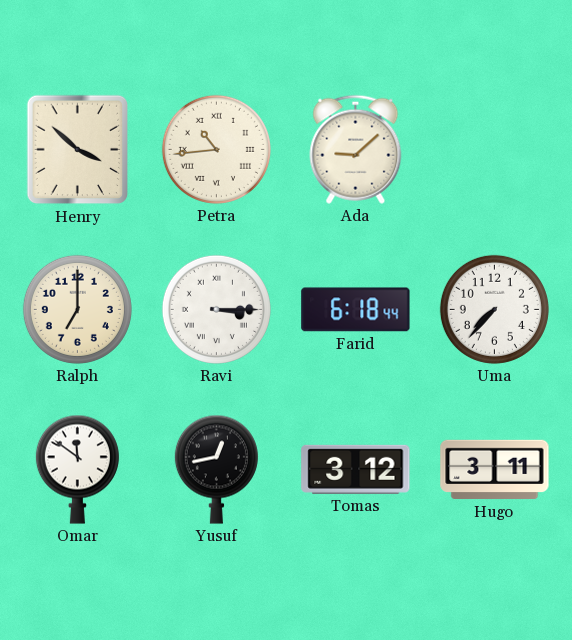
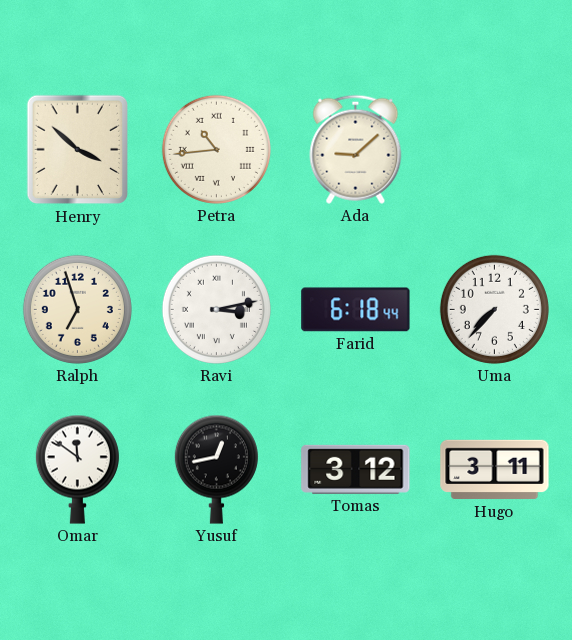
Ralph: 7:00 -> 6:57
Ravi: 3:15 -> 3:13
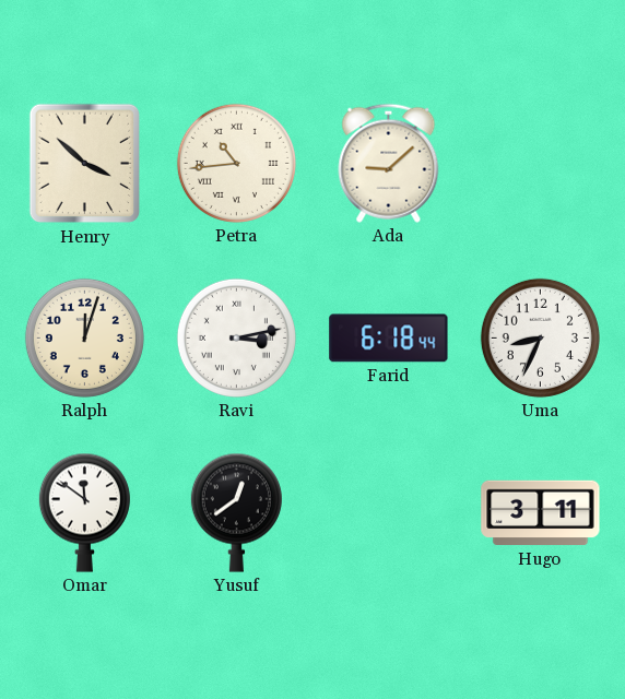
Ralph: 6:57 -> 12:03
Uma: 7:37 -> 8:34
Yusuf: 12:43 -> 12:39
Tomas: 3:12 -> none
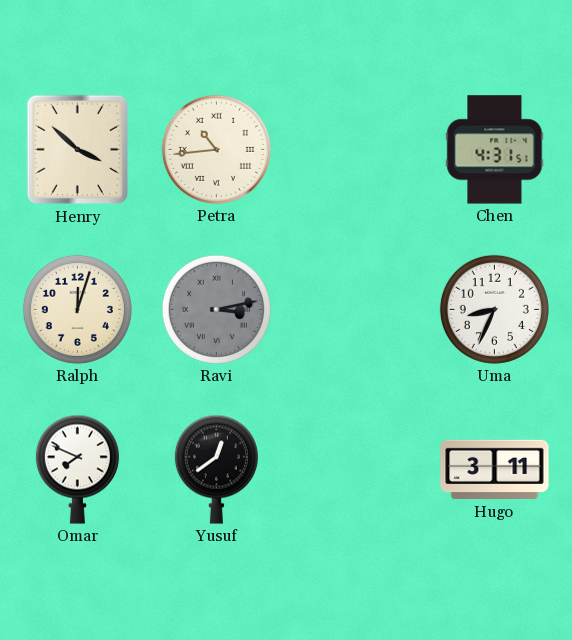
Ada: 9:08 -> none
Chen: none -> 4:31
Ravi dial: white -> grey
Farid: 6:18 -> none
Omar: 11:51 -> 7:49
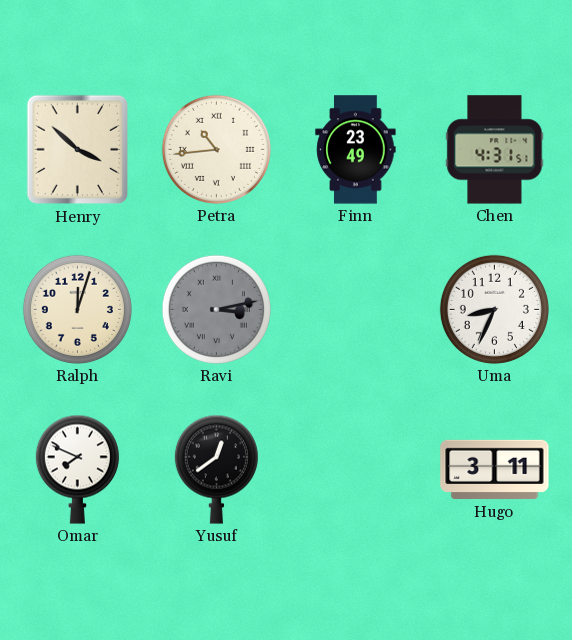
Finn: none -> 23:49
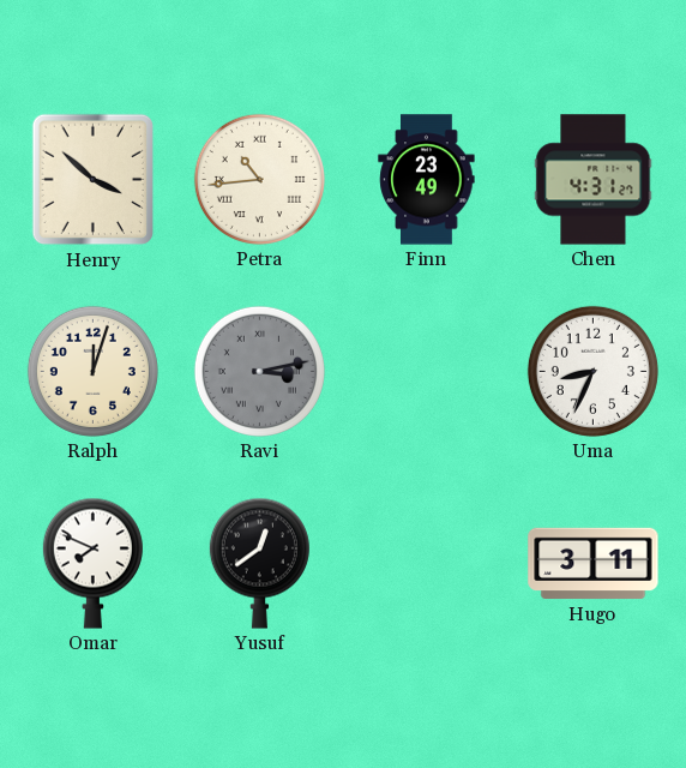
Chen: 4:31:51 -> 4:31:27
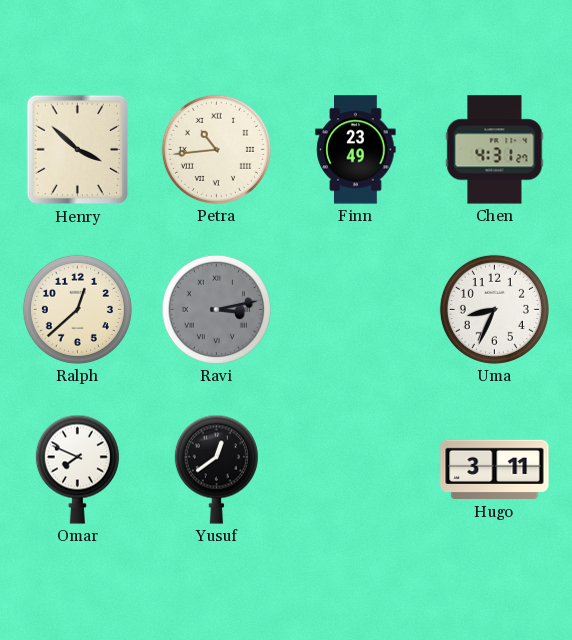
Ralph: 12:03 -> 12:38
